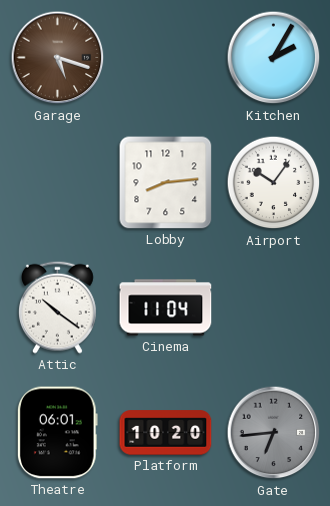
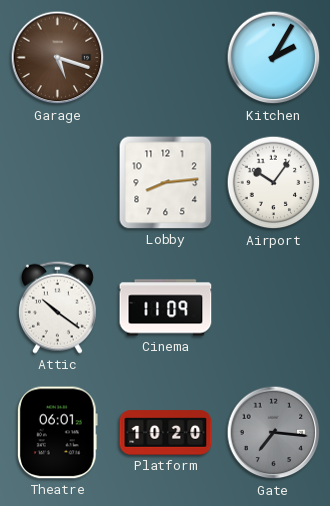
Cinema: 11:04 -> 11:09
Gate: 6:44 -> 7:16
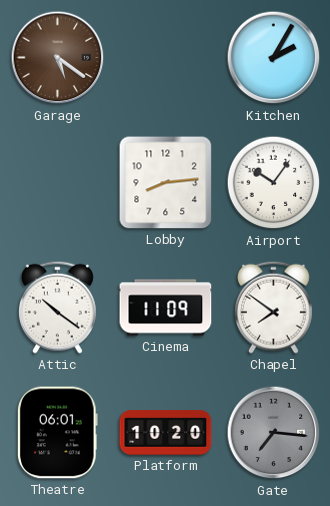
Garage: 5:18 -> 5:21
Chapel: none -> 7:51
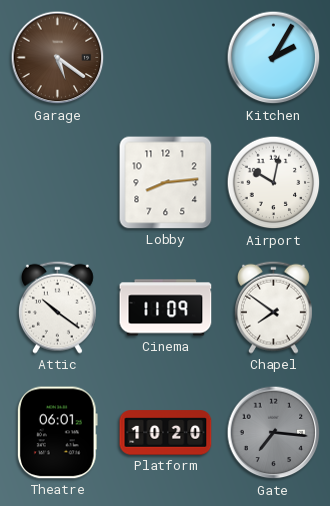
Airport: 10:06 -> 10:02
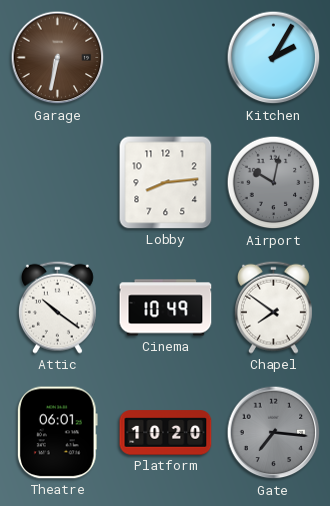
Garage: 5:21 -> 6:32
Airport dial: white -> grey
Cinema: 11:09 -> 10:49
